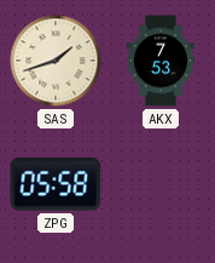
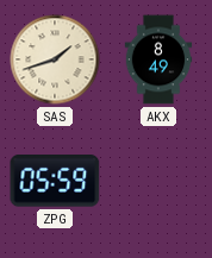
AKX: 7:53 -> 8:49
ZPG: 05:58 -> 05:59
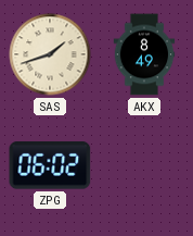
ZPG: 05:59 -> 06:02
